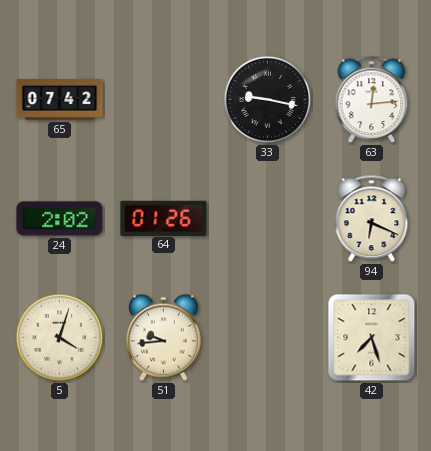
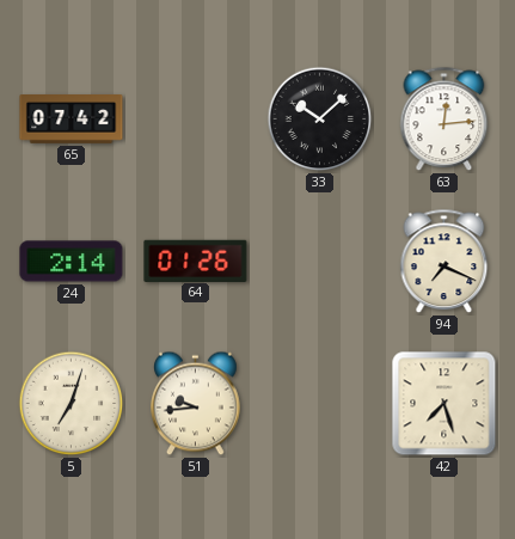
33: 9:17 -> 10:08
24: 2:02 -> 2:14
94: 6:19 -> 7:19
5: 4:03 -> 7:03
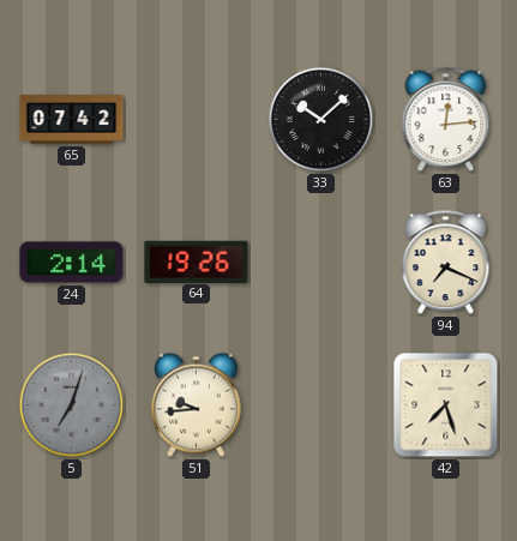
64: 01:26 -> 19:26
5 dial: cream -> grey
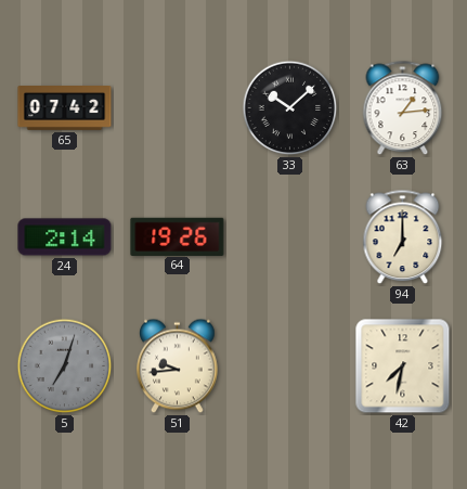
63: 12:14 -> 1:14
94: 7:19 -> 7:00
42: 7:27 -> 7:32
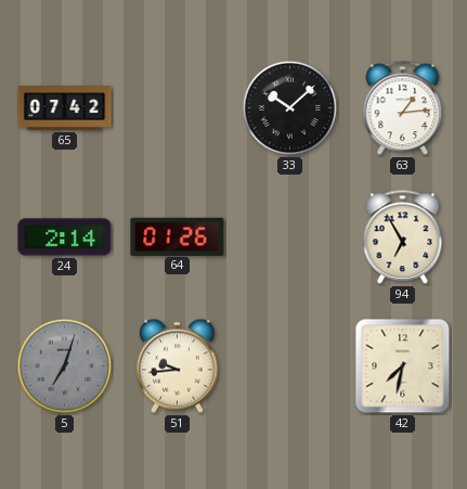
64: 19:26 -> 01:26
94: 7:00 -> 6:55
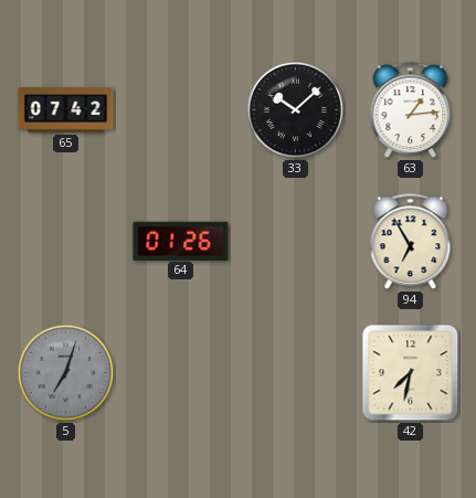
24: 2:14 -> none
51: 9:44 -> none
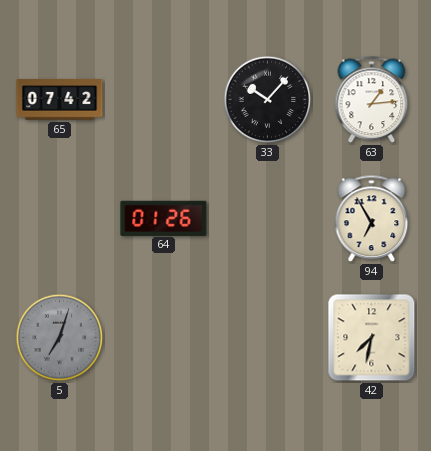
33: 10:08 -> 10:07
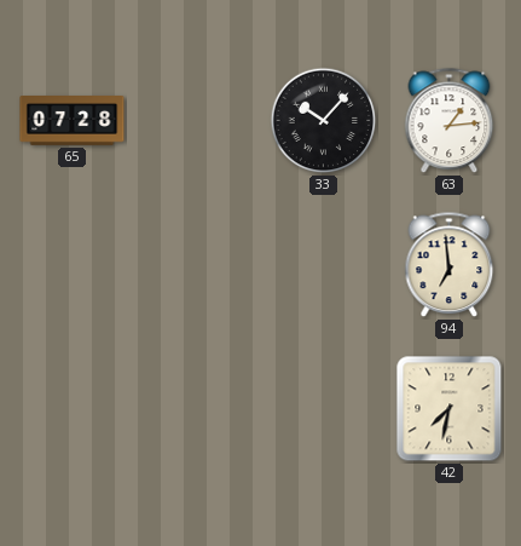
65: 07:42 -> 07:28
64: 01:26 -> none
94: 6:55 -> 6:59
5: 7:03 -> none
